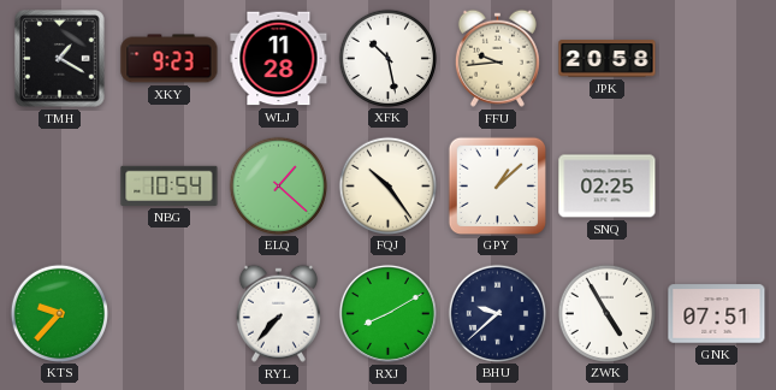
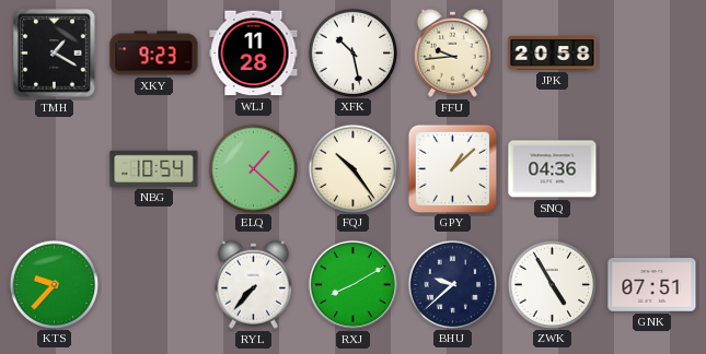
SNQ: 02:25 -> 04:36
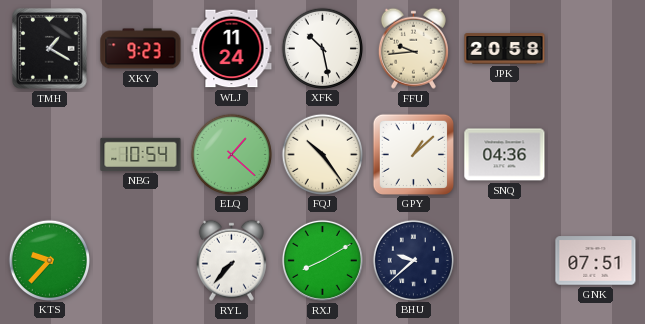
WLJ: 11:28 -> 11:24
ZWK: 4:55 -> none
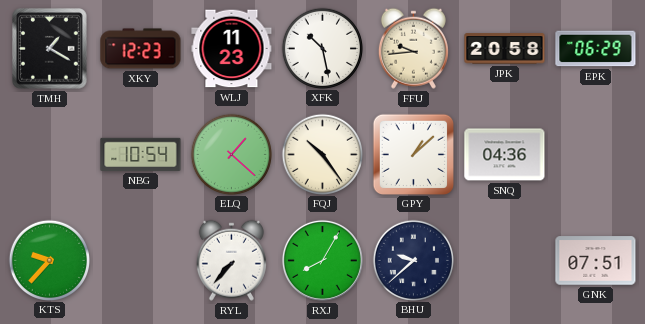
XKY: 9:23 -> 12:23
WLJ: 11:24 -> 11:23
EPK: none -> 06:29
RXJ: 8:10 -> 8:05
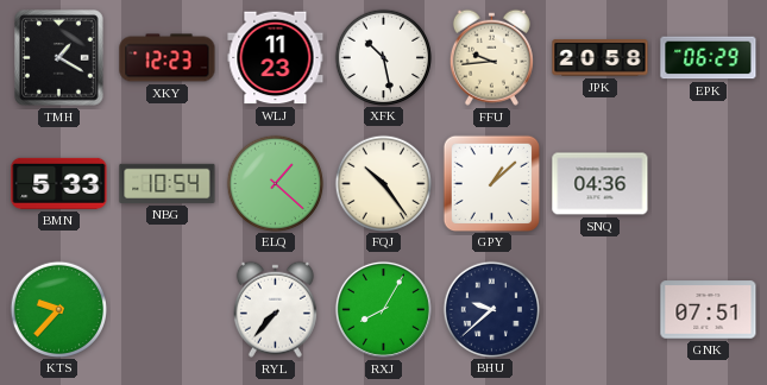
BMN: none -> 5:33
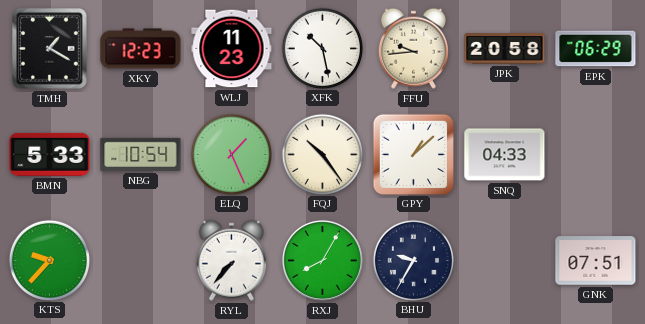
ELQ: 1:22 -> 1:26
SNQ: 04:36 -> 04:33
BHU: 9:38 -> 9:35
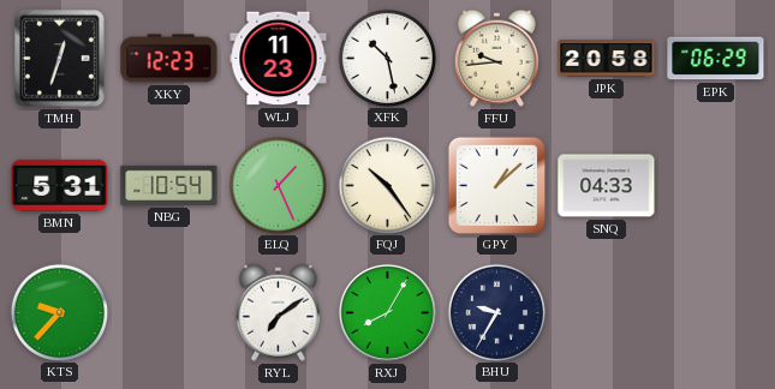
TMH: 1:20 -> 12:33
BMN: 5:33 -> 5:31
RYL: 7:37 -> 7:09
GNK: 07:51 -> none
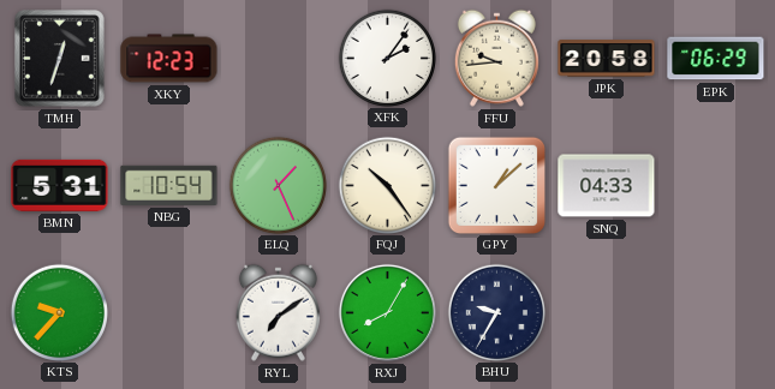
WLJ: 11:23 -> none
XFK: 10:28 -> 2:06
